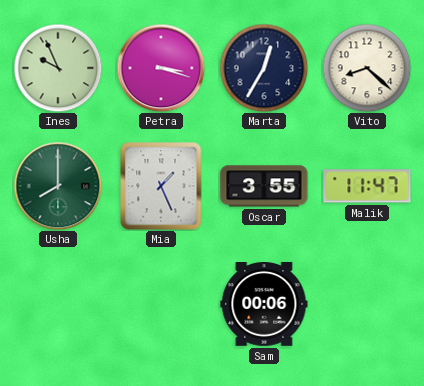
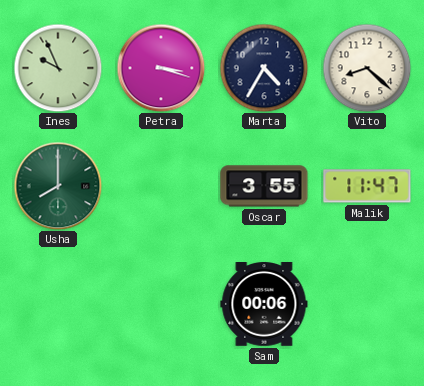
Marta: 12:35 -> 4:35
Mia: 1:26 -> none
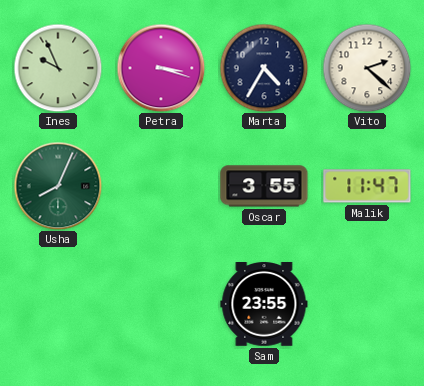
Vito: 8:22 -> 2:22
Usha: 8:00 -> 8:04
Sam: 00:06 -> 23:55
